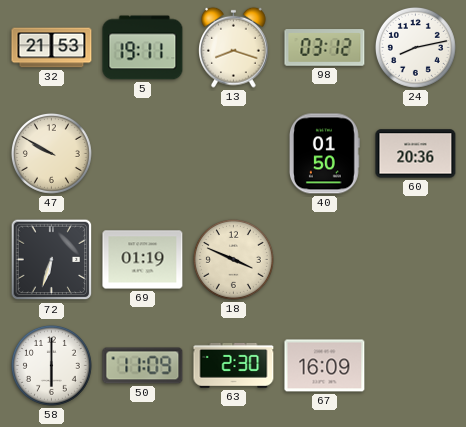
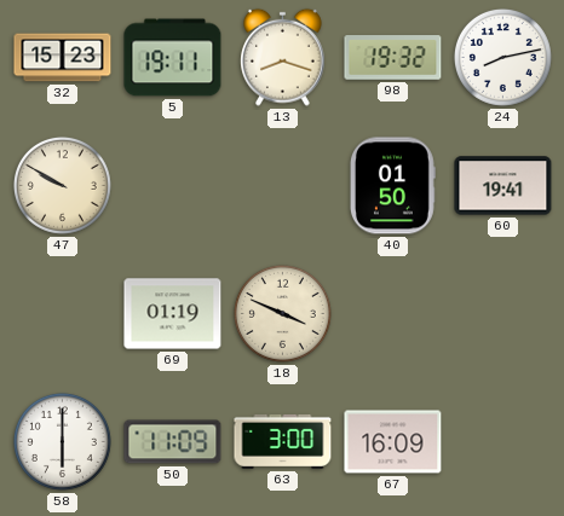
32: 21:53 -> 15:23
98: 03:12 -> 19:32
60: 20:36 -> 19:41
72: 6:33 -> none
63: 2:30 -> 3:00
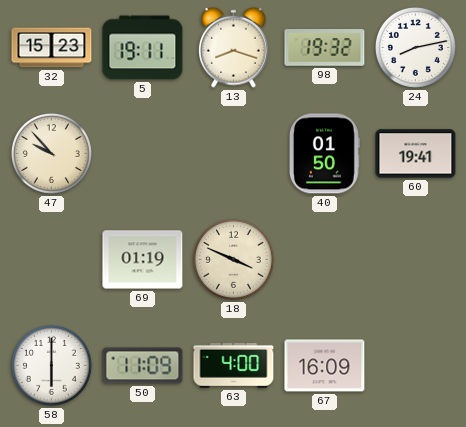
47: 9:50 -> 9:53
63: 3:00 -> 4:00
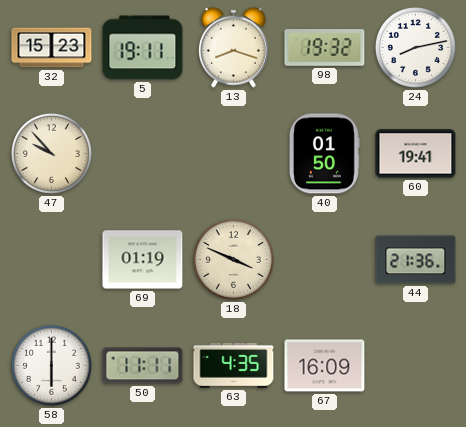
44: none -> 21:36
50: 11:09 -> 11:11
63: 4:00 -> 4:35
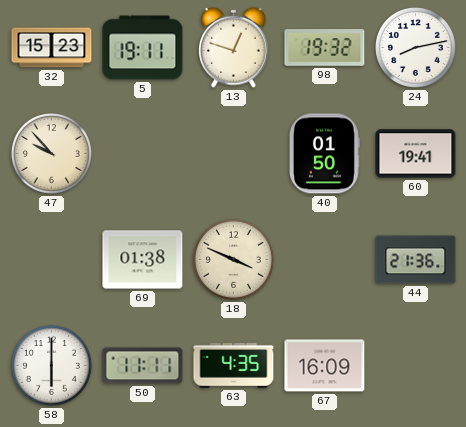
13: 8:18 -> 12:48
69: 01:19 -> 01:38
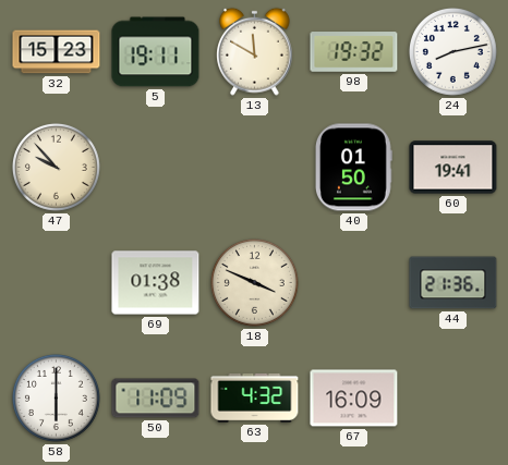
13: 12:48 -> 11:50
50: 11:11 -> 11:09
63: 4:35 -> 4:32
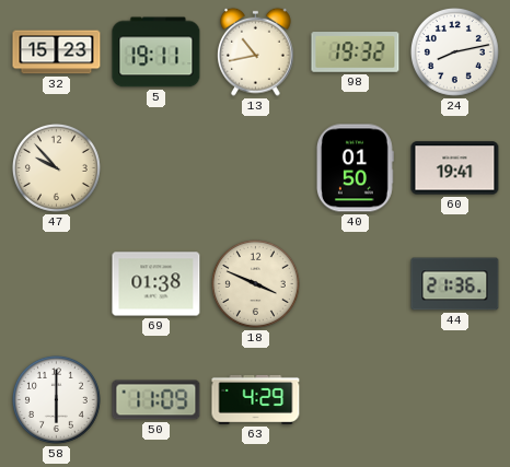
13: 11:50 -> 10:43
63: 4:32 -> 4:29
67: 16:09 -> none
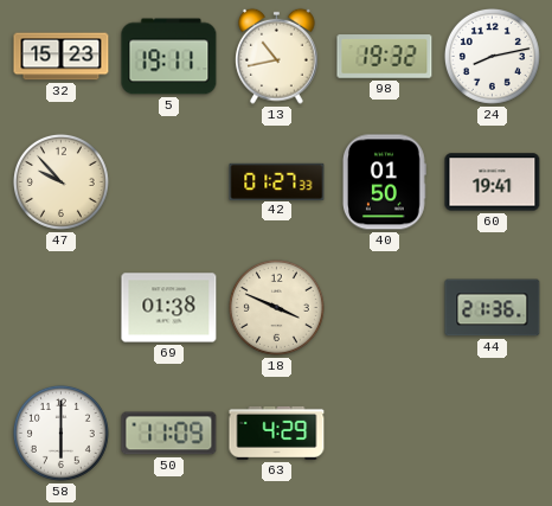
42: none -> 01:27
